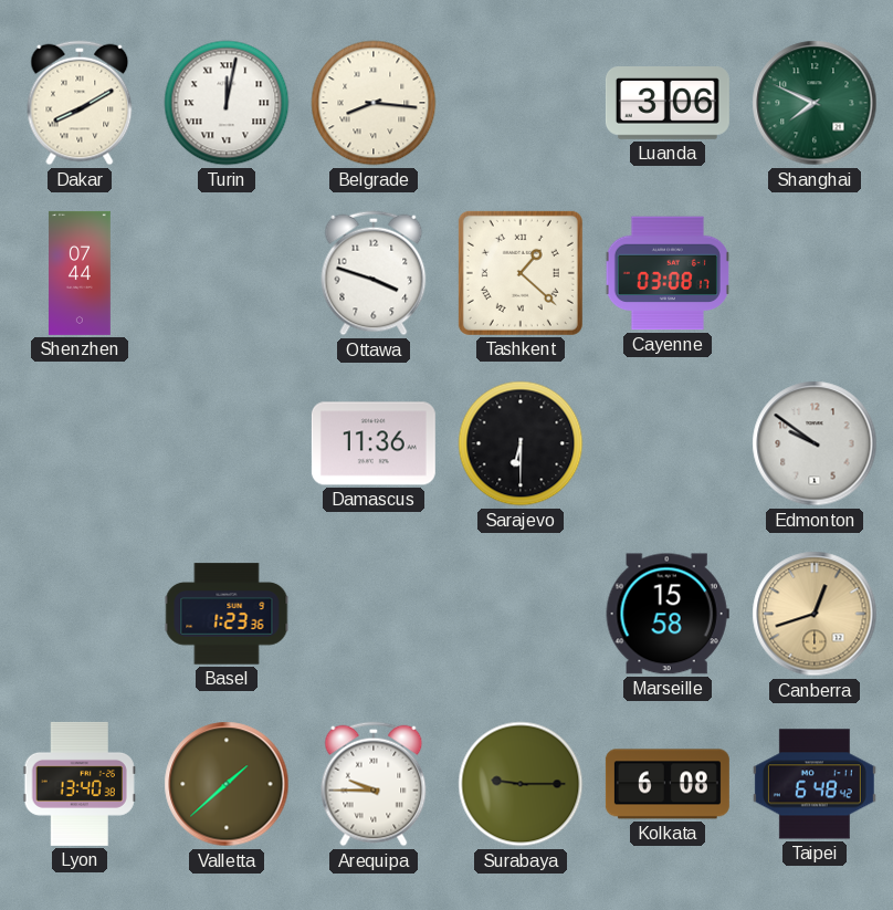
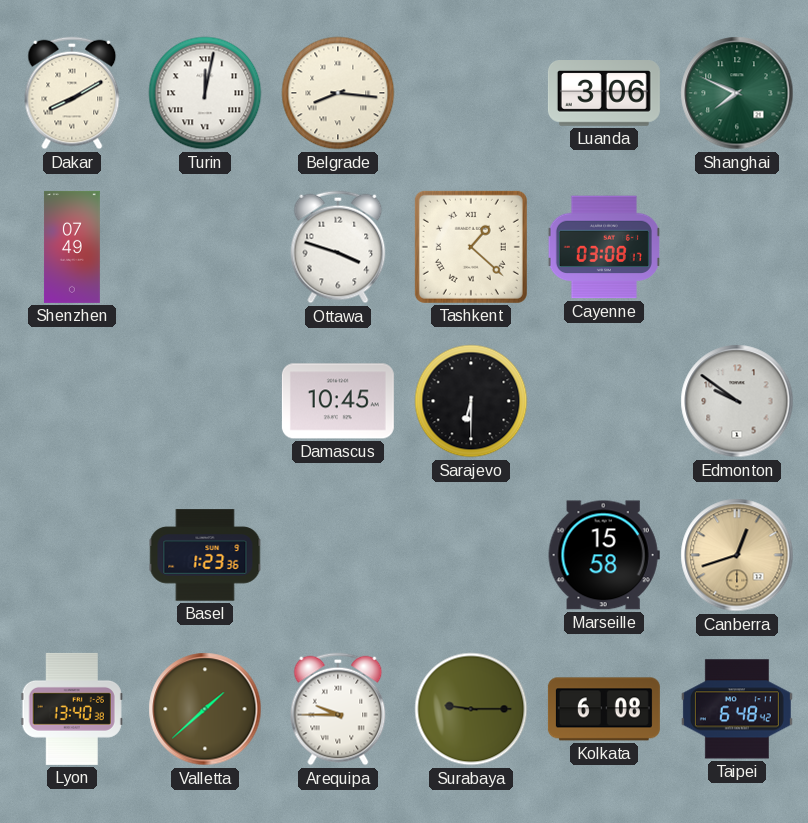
Shenzhen: 07:44 -> 07:49
Damascus: 11:36 -> 10:45
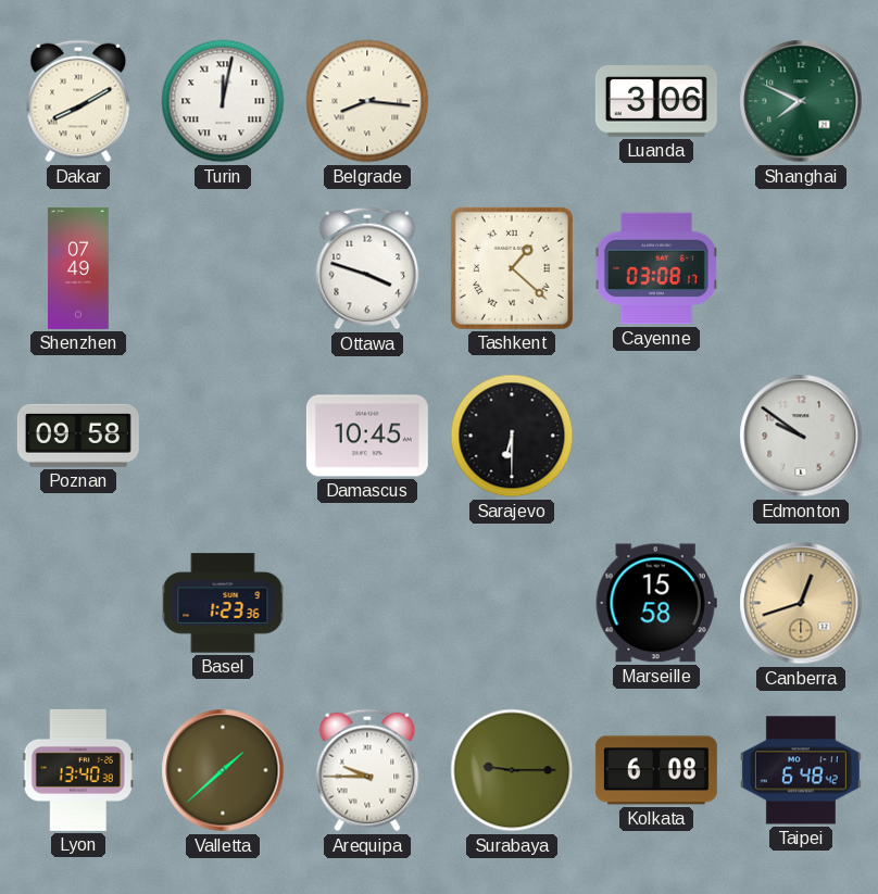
Poznan: none -> 09:58
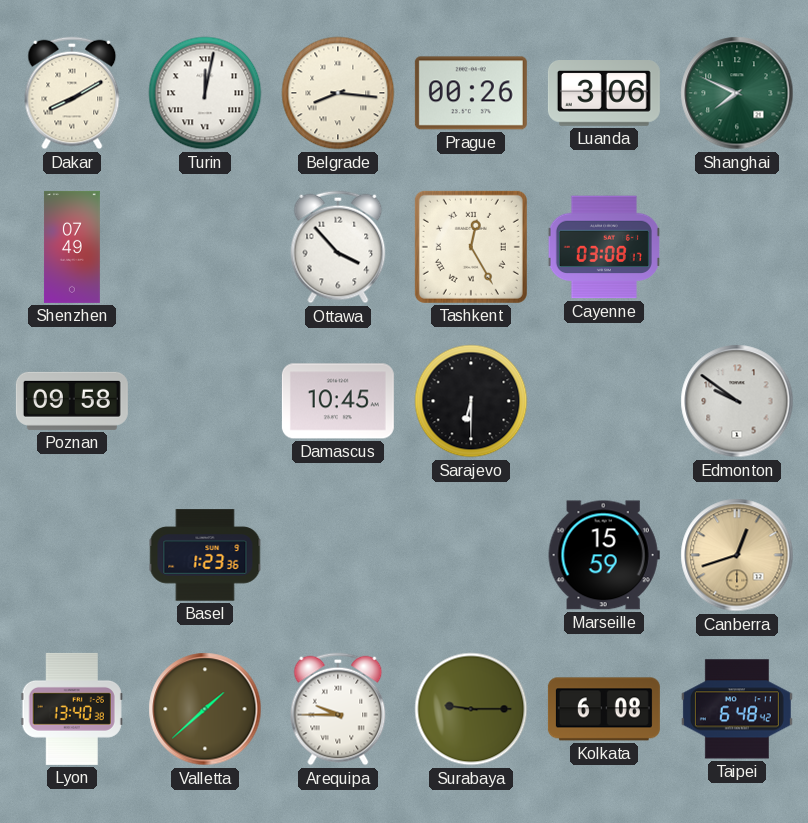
Prague: none -> 00:26
Ottawa: 3:48 -> 3:53
Tashkent: 1:22 -> 12:25
Marseille: 15:58 -> 15:59
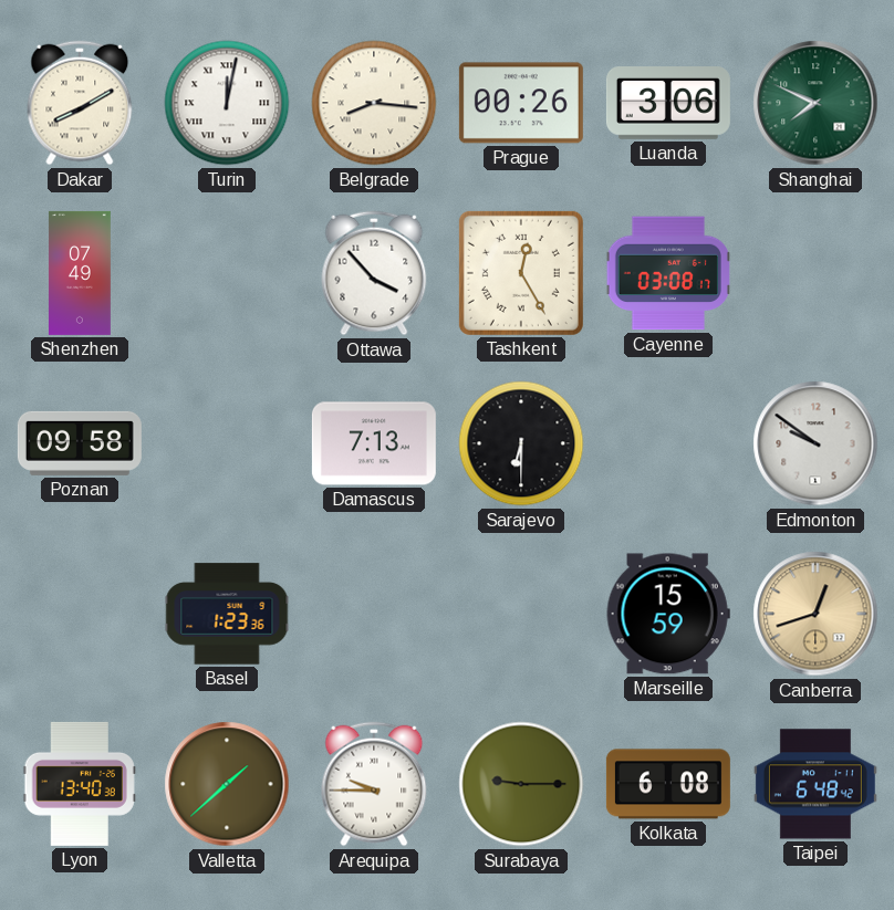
Damascus: 10:45 -> 7:13
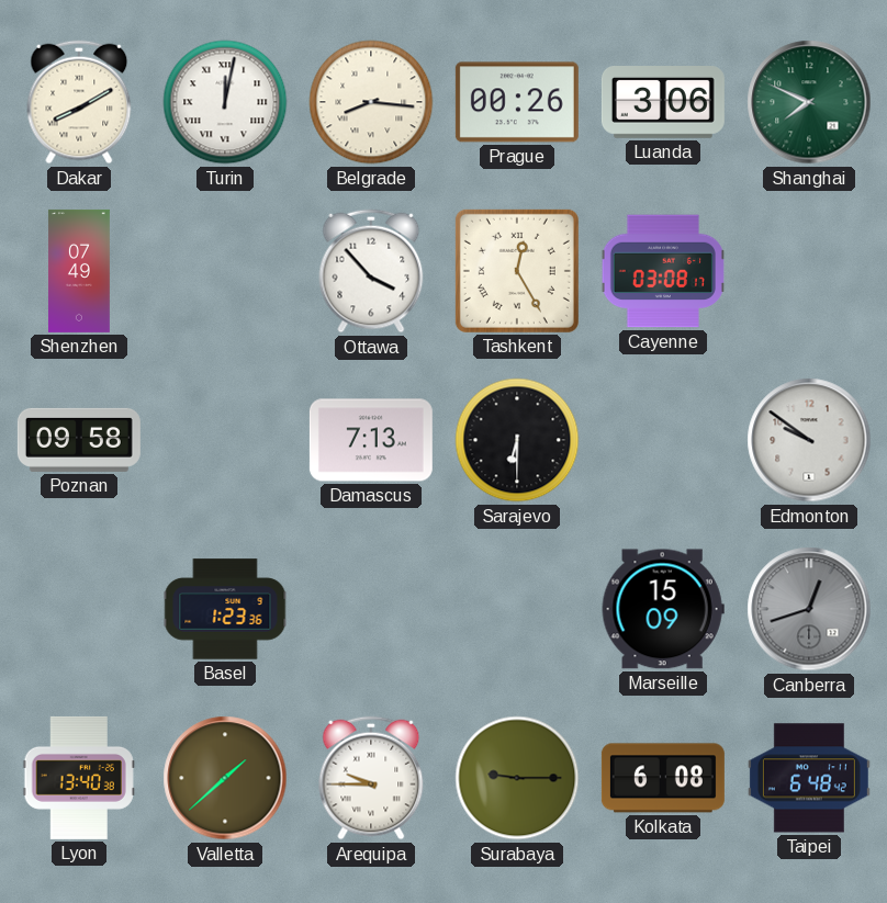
Marseille: 15:59 -> 15:09
Canberra dial: champagne -> grey
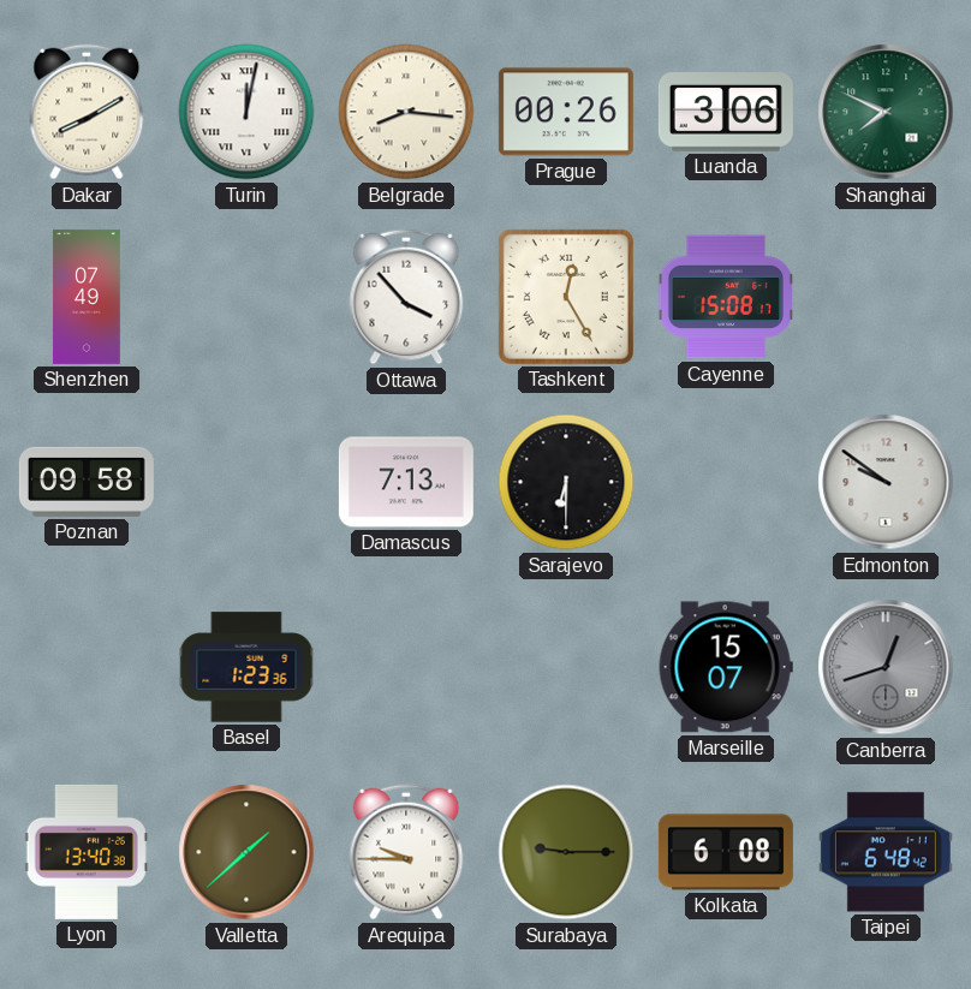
Cayenne: 03:08 -> 15:08
Marseille: 15:09 -> 15:07
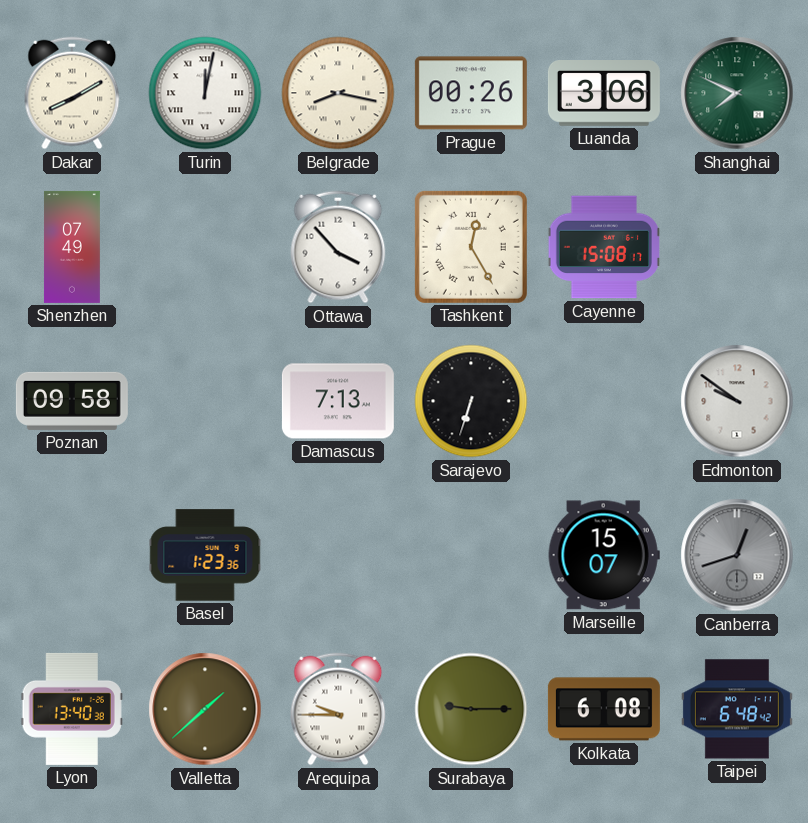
Belgrade: 8:16 -> 8:17
Sarajevo: 6:30 -> 6:33
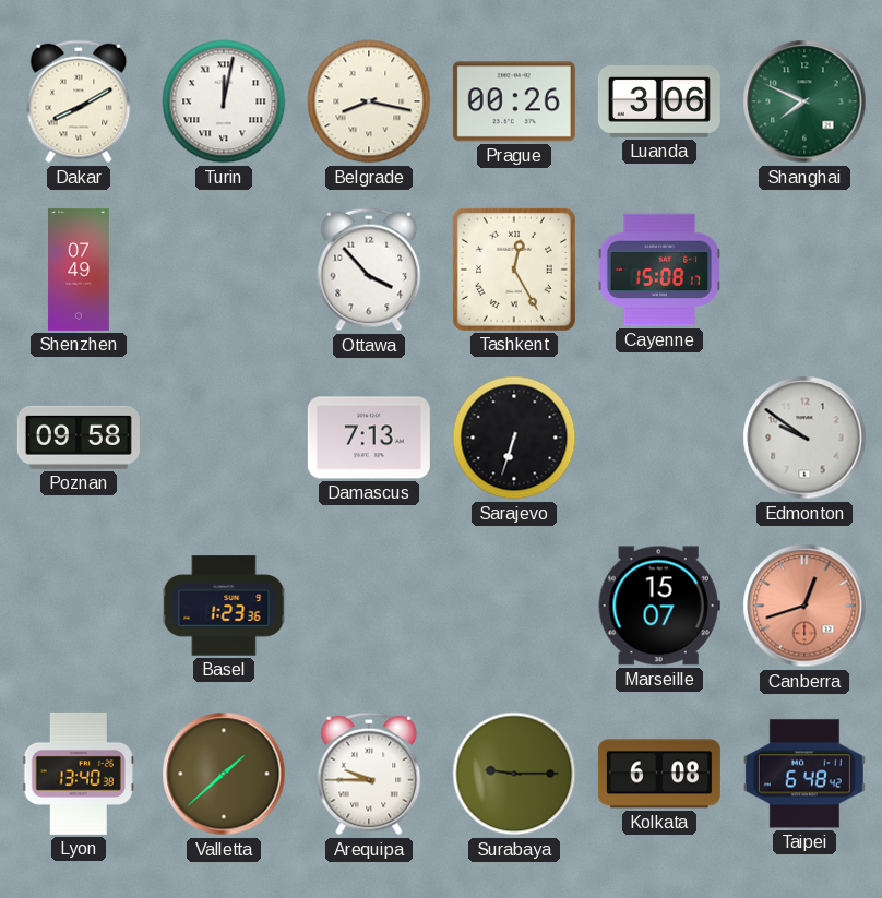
Canberra dial: grey -> salmon
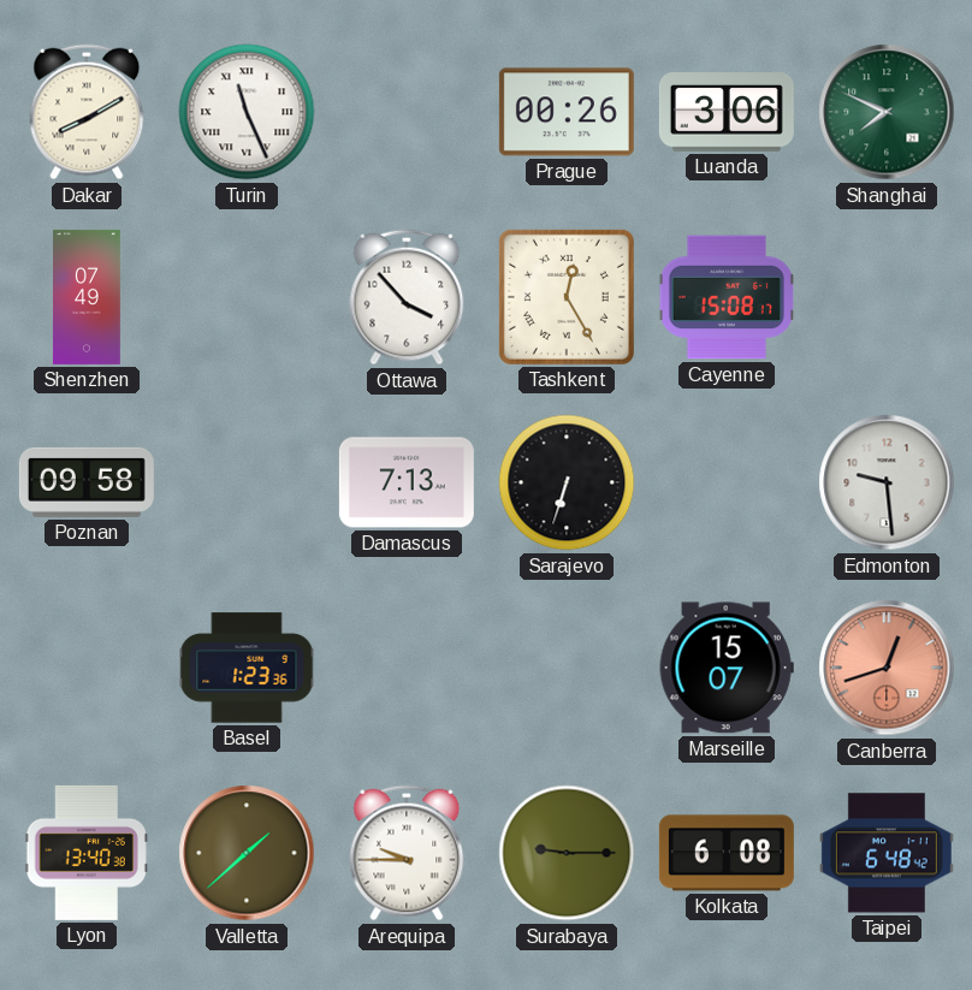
Turin: 12:02 -> 11:26
Belgrade: 8:17 -> none
Edmonton: 9:51 -> 9:29
